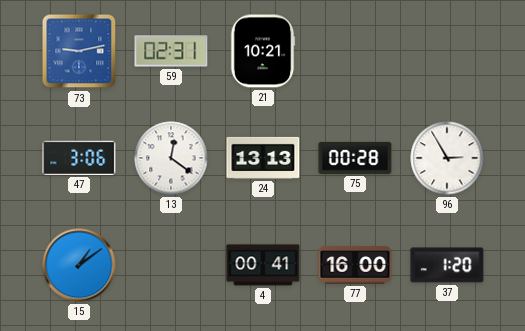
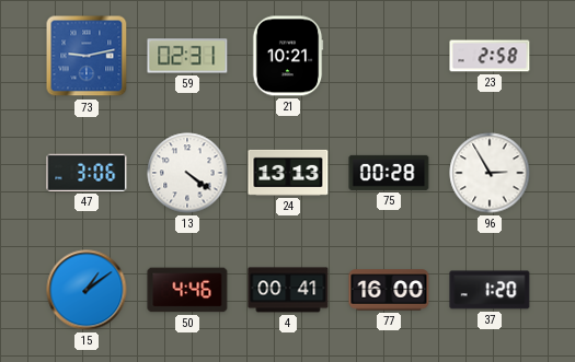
23: none -> 2:58
13: 12:21 -> 4:21
50: none -> 4:46
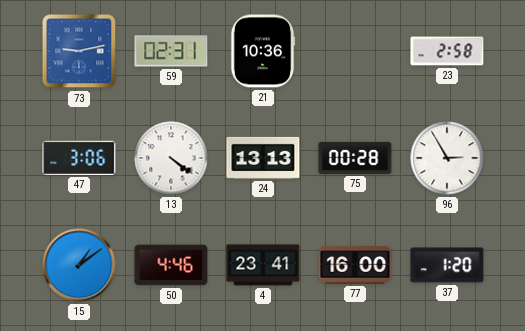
21: 10:21 -> 10:36
4: 00:41 -> 23:41
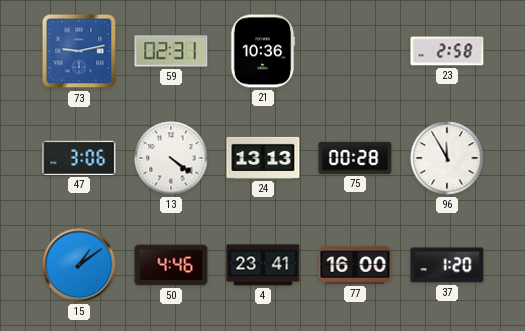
96: 2:55 -> 11:55
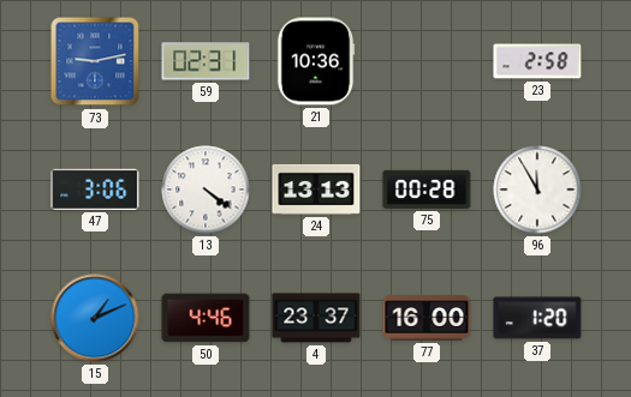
15: 1:09 -> 1:11
4: 23:41 -> 23:37
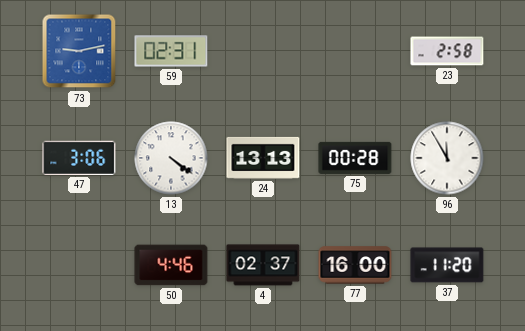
21: 10:36 -> none
15: 1:11 -> none
4: 23:37 -> 02:37
37: 1:20 -> 11:20
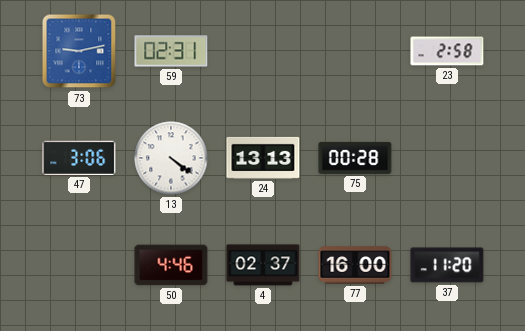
96: 11:55 -> none
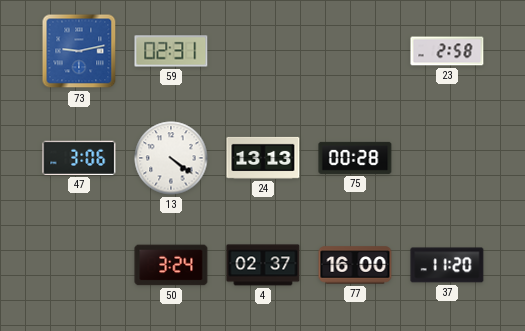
50: 4:46 -> 3:24
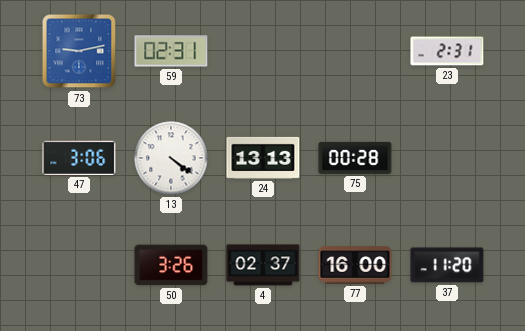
23: 2:58 -> 2:31
50: 3:24 -> 3:26
